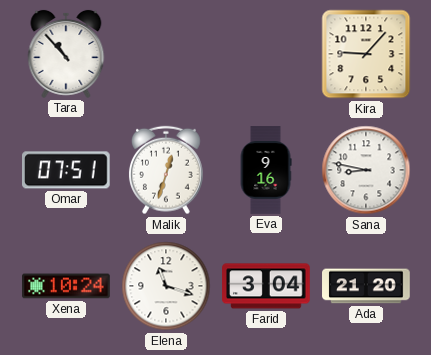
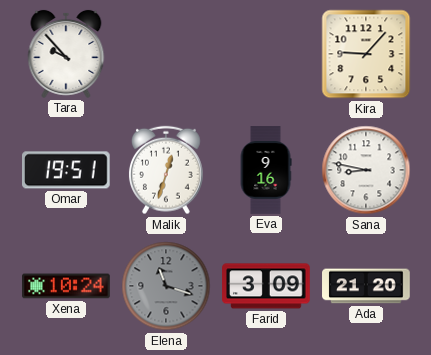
Tara: 10:53 -> 9:53
Omar: 07:51 -> 19:51
Elena dial: white -> grey
Farid: 3:04 -> 3:09
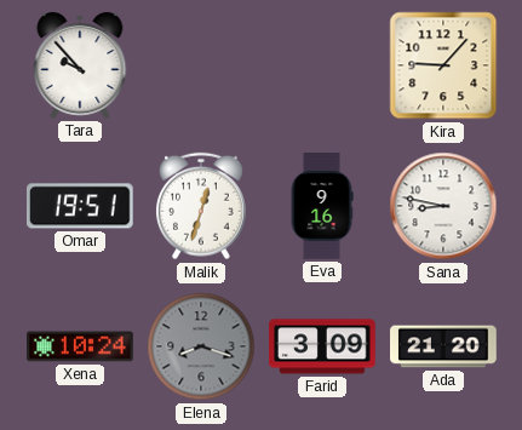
Elena: 11:18 -> 8:18
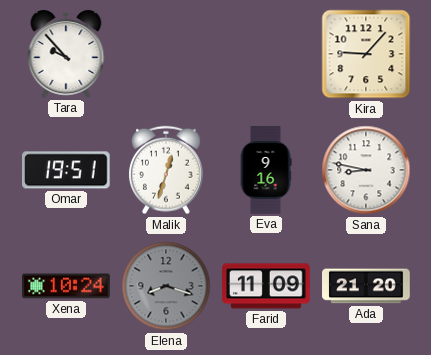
Farid: 3:09 -> 11:09
